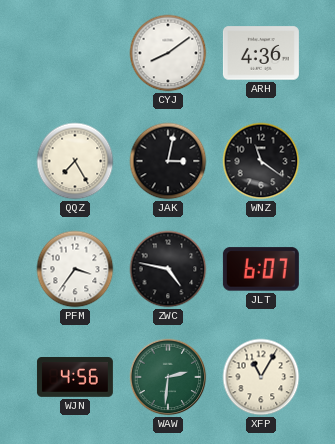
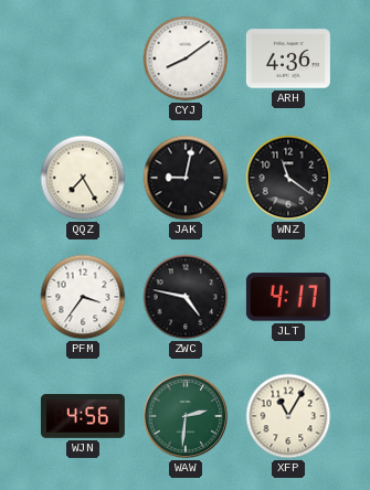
JAK: 3:02 -> 9:02
JLT: 6:07 -> 4:17
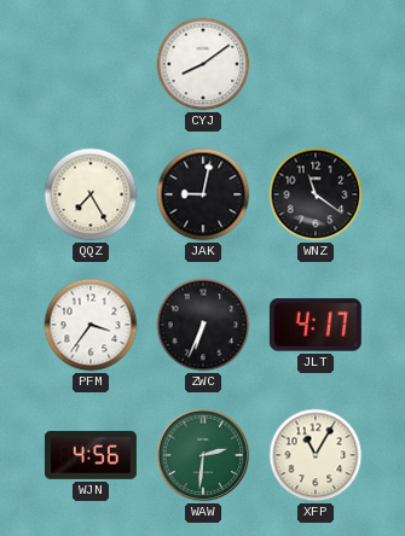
ARH: 4:36 -> none
ZWC: 4:47 -> 6:34
